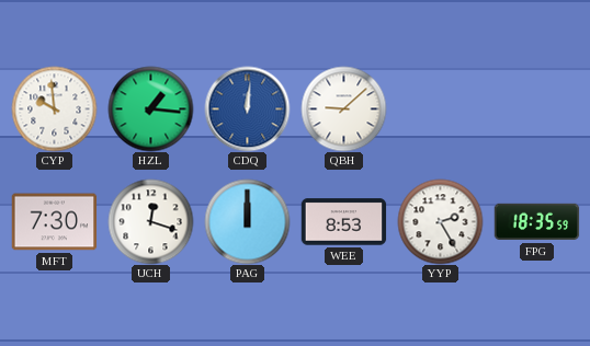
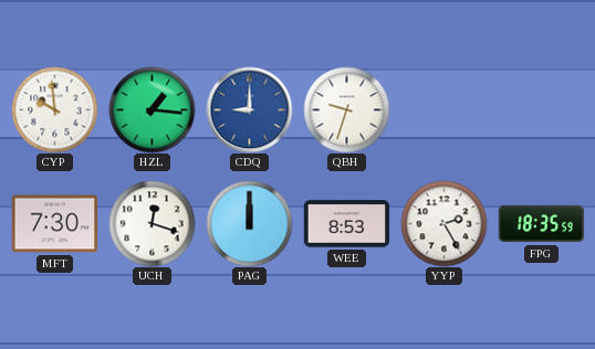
CDQ: 12:01 -> 9:00
QBH: 9:08 -> 9:33
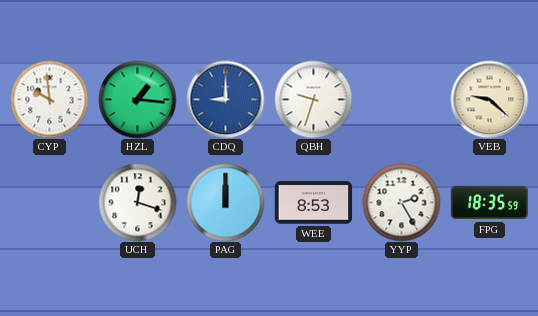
VEB: none -> 9:22
MFT: 7:30 -> none
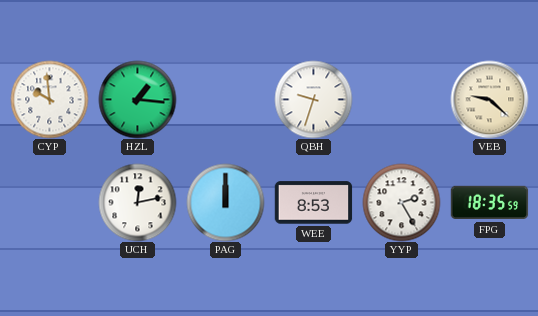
CDQ: 9:00 -> none
UCH: 12:18 -> 12:13
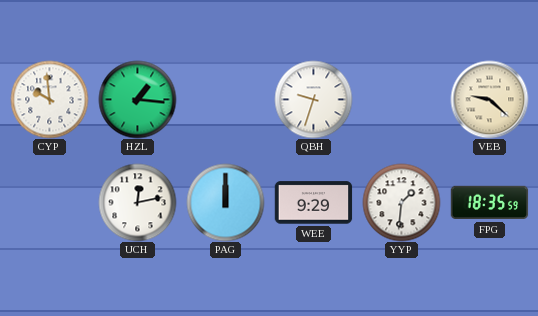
WEE: 8:53 -> 9:29
YYP: 2:25 -> 1:31
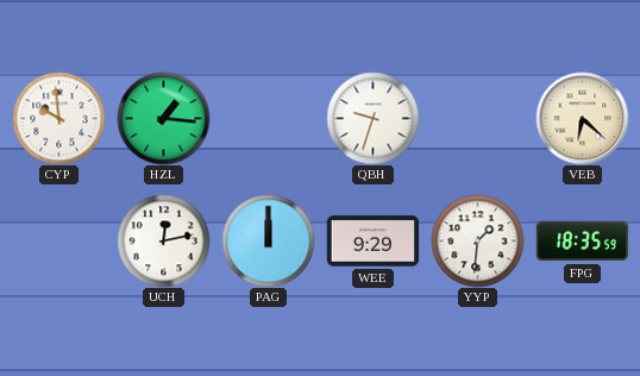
VEB: 9:22 -> 6:22
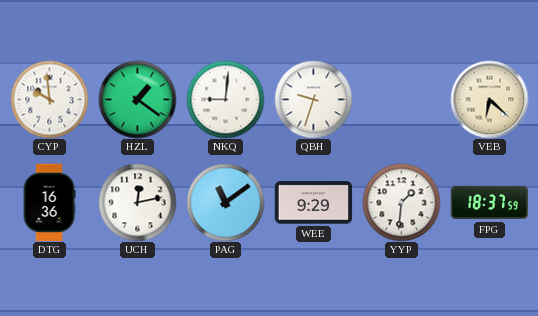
HZL: 1:16 -> 1:21
NKQ: none -> 9:01
DTG: none -> 16:36
PAG: 12:00 -> 11:09
FPG: 18:35 -> 18:37
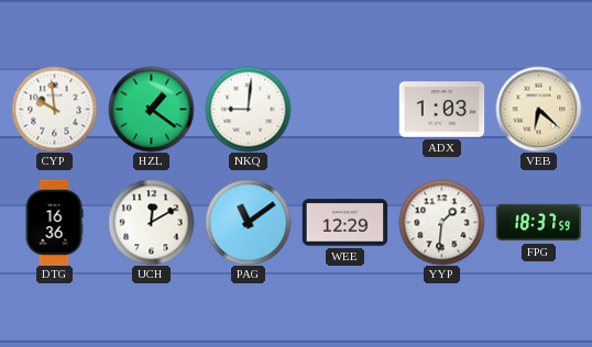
QBH: 9:33 -> none
ADX: none -> 1:03
UCH: 12:13 -> 12:10
WEE: 9:29 -> 12:29
